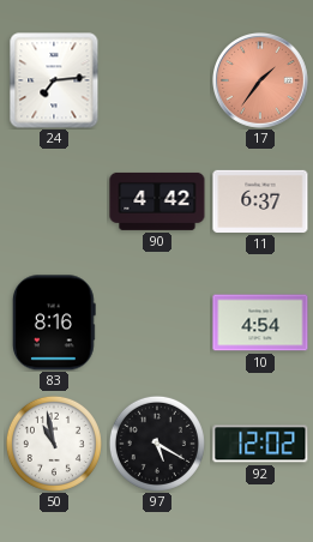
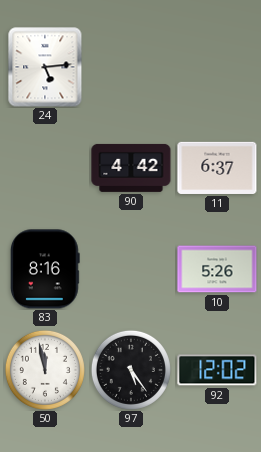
24: 7:14 -> 5:14
17: 1:36 -> none
10: 4:54 -> 5:26
50: 10:58 -> 11:58
97: 5:20 -> 5:24
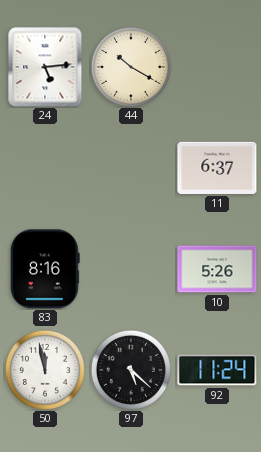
44: none -> 10:20
90: 4:42 -> none
97: 5:24 -> 5:22
92: 12:02 -> 11:24
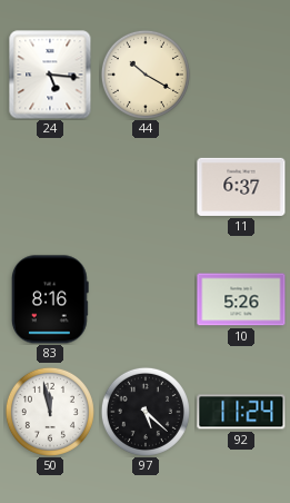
24: 5:14 -> 5:16
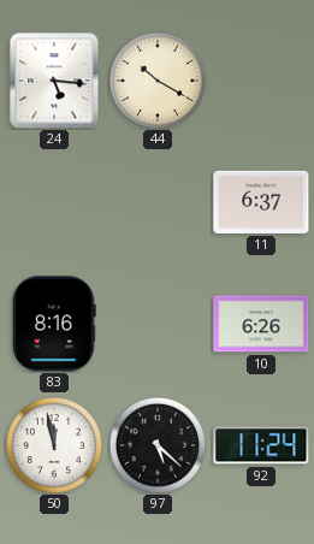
10: 5:26 -> 6:26
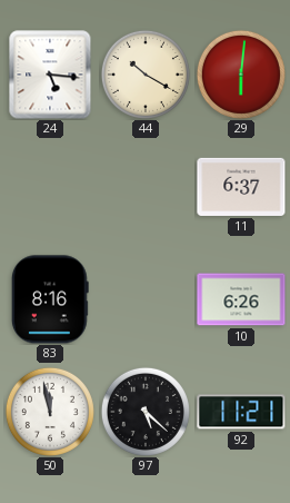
29: none -> 6:01
92: 11:24 -> 11:21
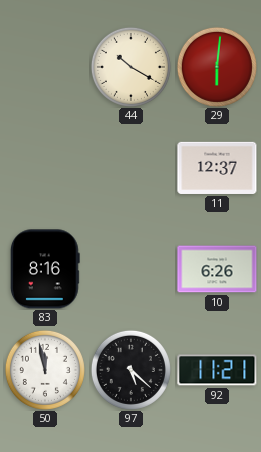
24: 5:16 -> none
11: 6:37 -> 12:37
